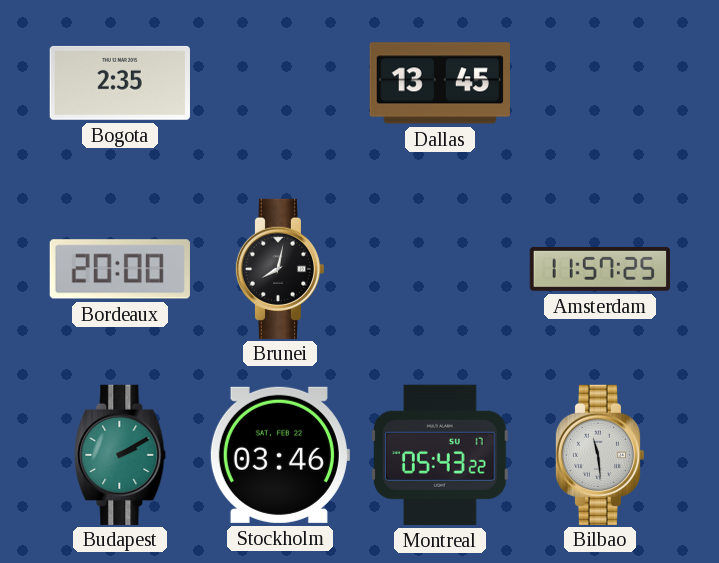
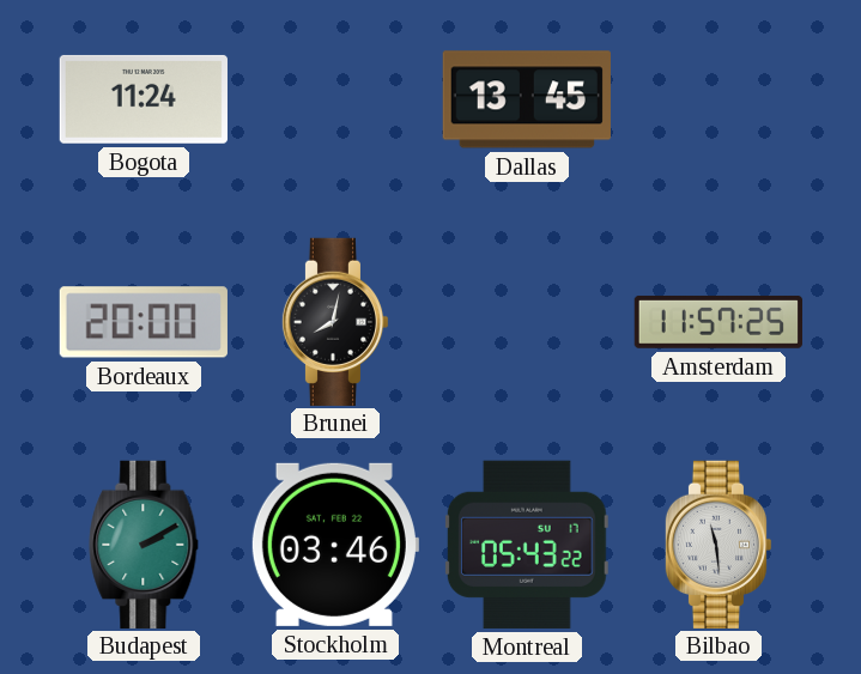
Bogota: 2:35 -> 11:24
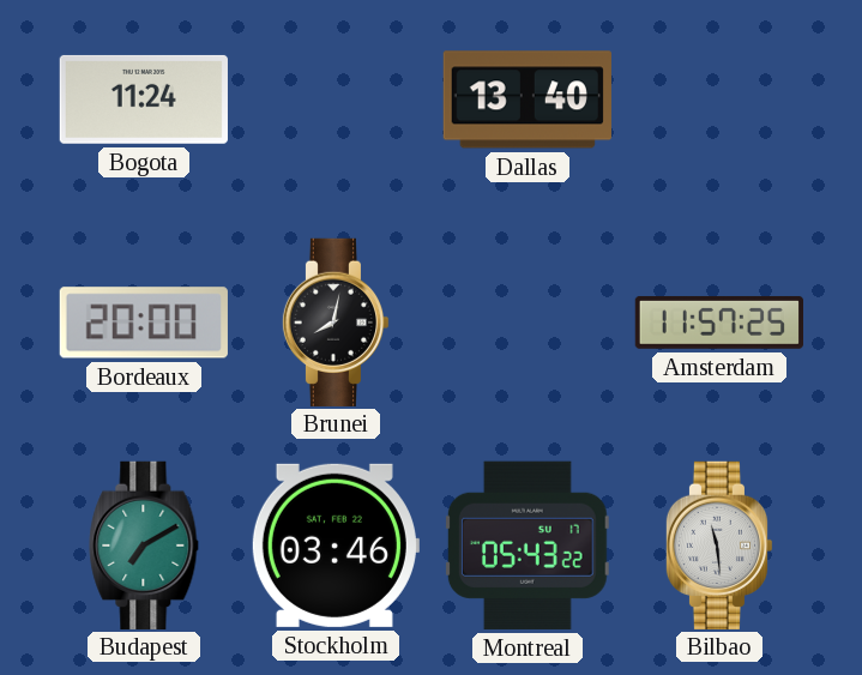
Dallas: 13:45 -> 13:40
Budapest: 2:10 -> 7:10
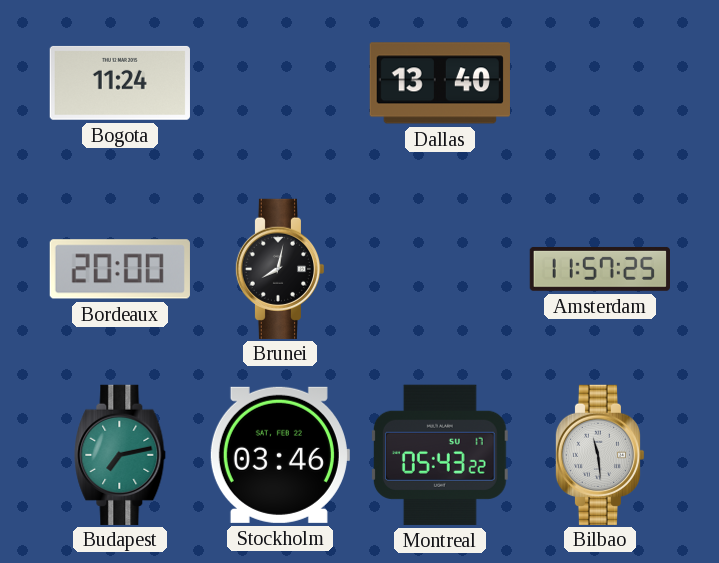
Budapest: 7:10 -> 7:13
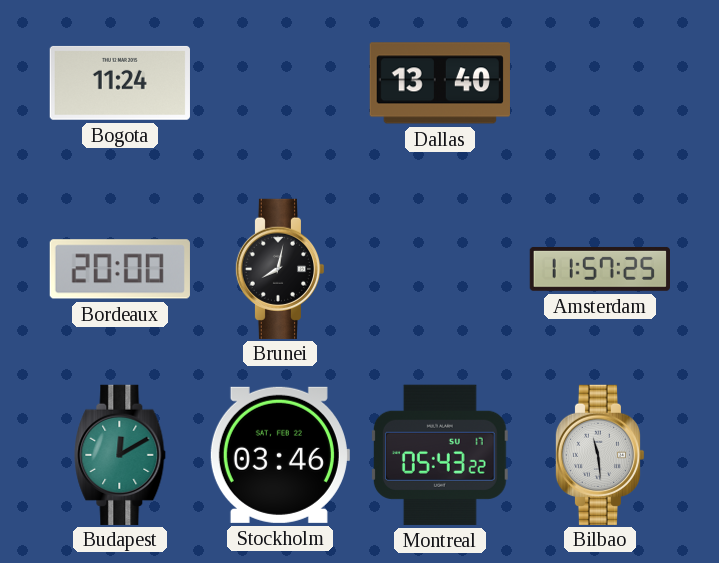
Budapest: 7:13 -> 12:10
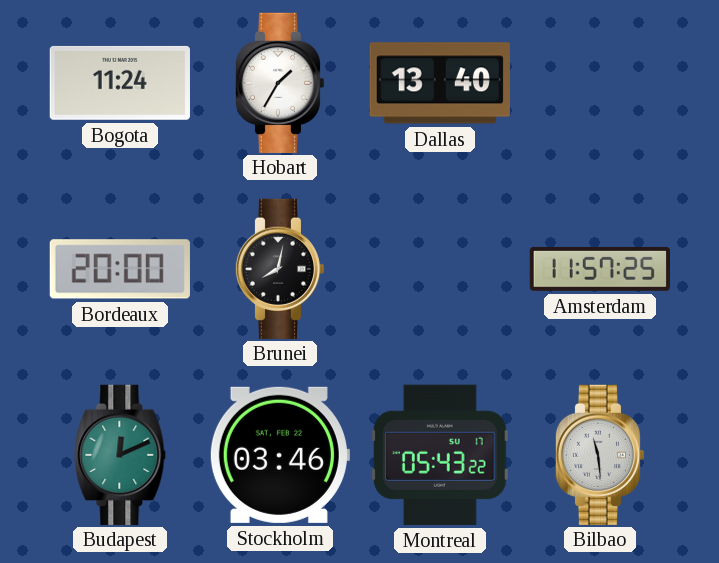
Hobart: none -> 1:35
Budapest: 12:10 -> 12:11
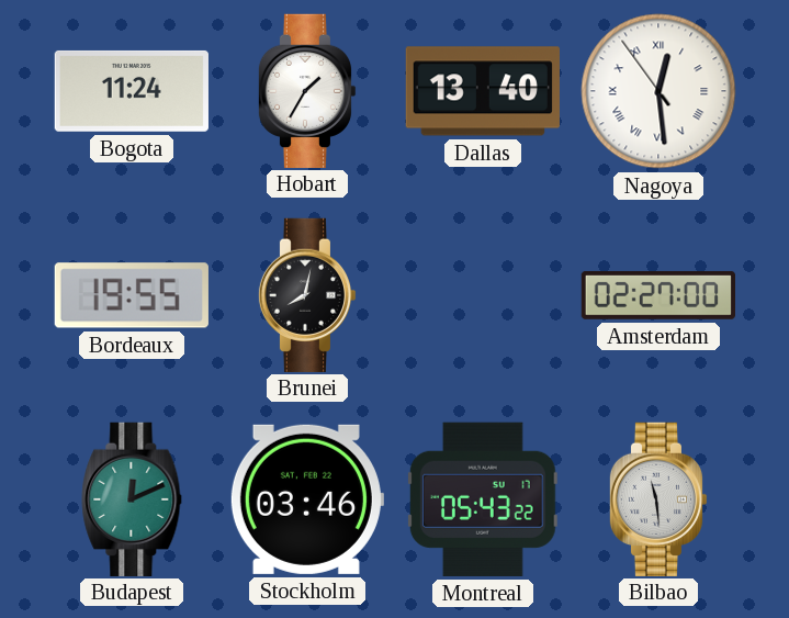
Nagoya: none -> 12:28
Bordeaux: 20:00 -> 19:55
Amsterdam: 11:57 -> 02:27
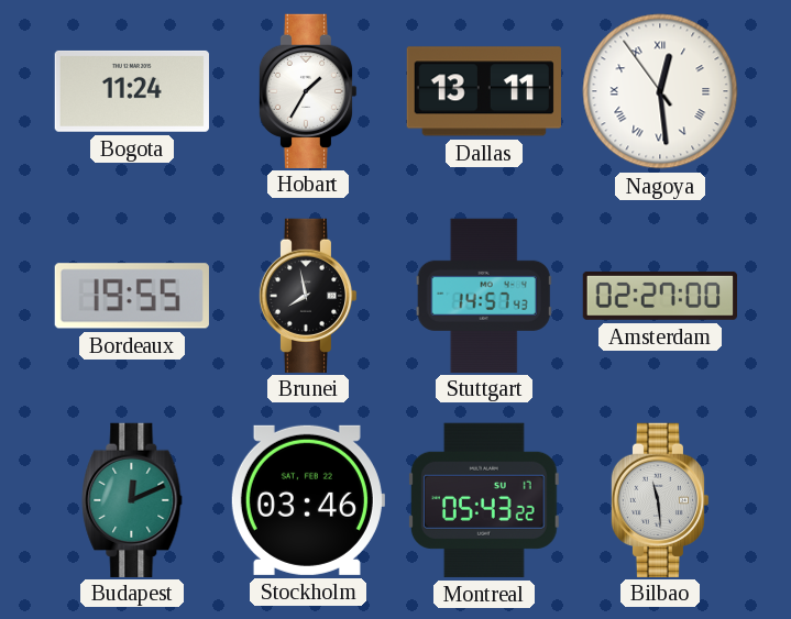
Dallas: 13:40 -> 13:11
Brunei: 8:02 -> 7:58
Stuttgart: none -> 14:57
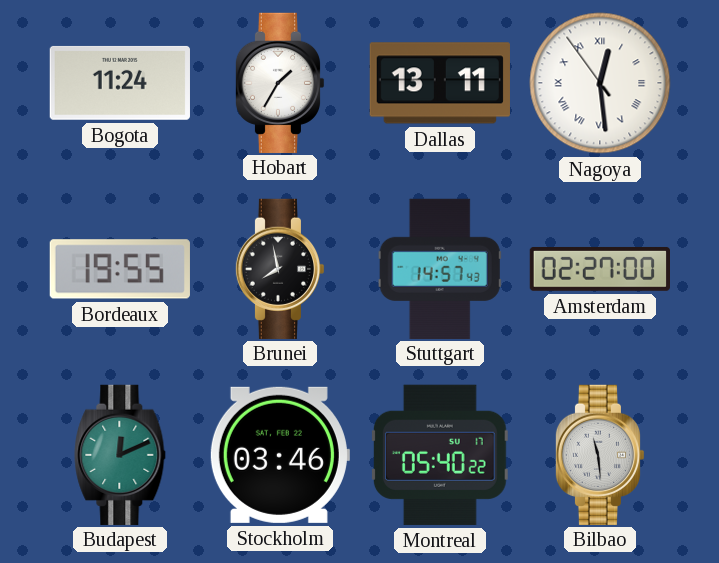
Montreal: 05:43 -> 05:40
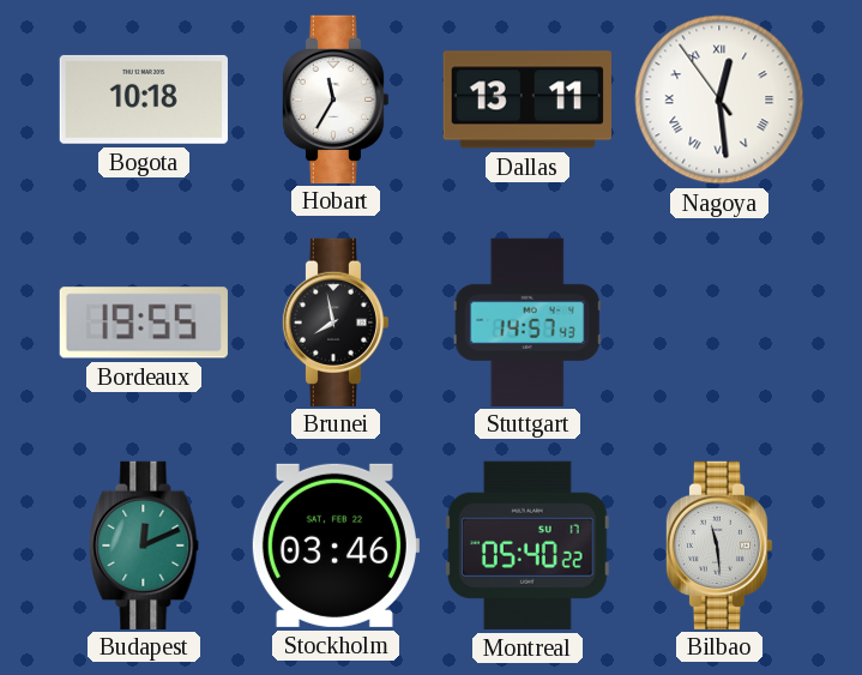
Bogota: 11:24 -> 10:18
Hobart: 1:35 -> 11:35
Amsterdam: 02:27 -> none
